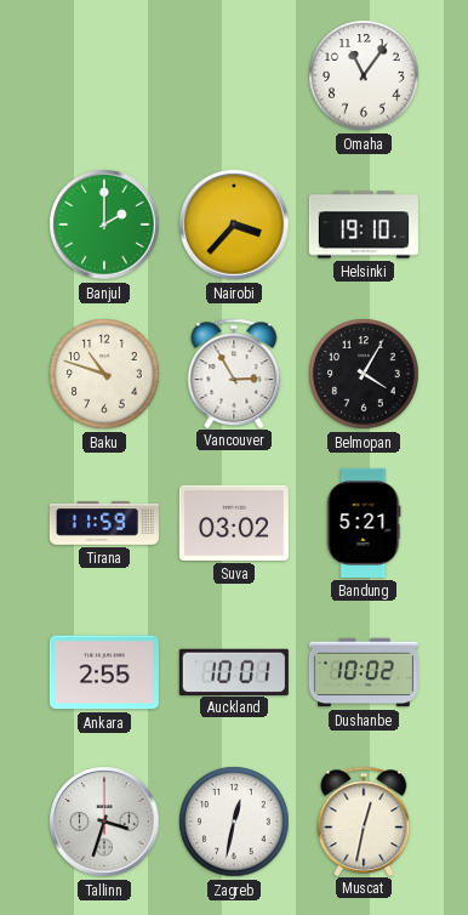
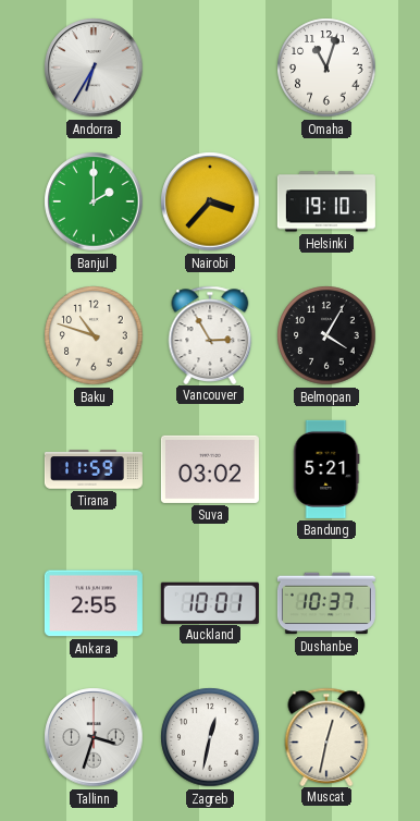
Andorra: none -> 6:35
Omaha: 11:06 -> 11:03
Dushanbe: 10:02 -> 10:37
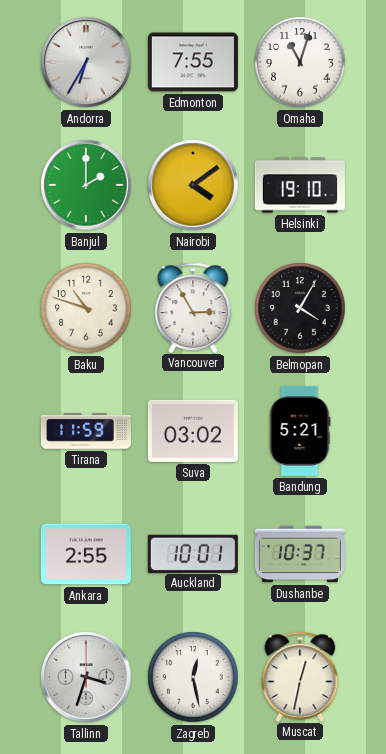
Edmonton: none -> 7:55
Nairobi: 3:37 -> 4:09
Zagreb: 12:32 -> 12:28
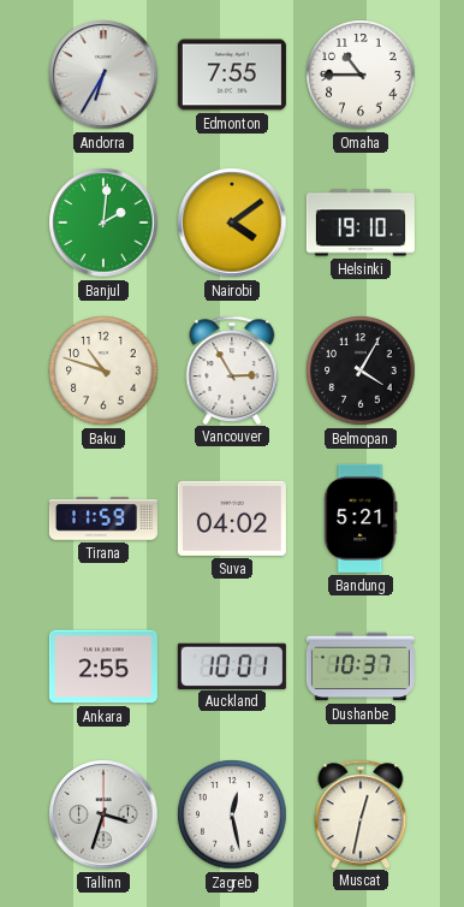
Omaha: 11:03 -> 10:45
Banjul: 2:00 -> 2:01
Suva: 03:02 -> 04:02
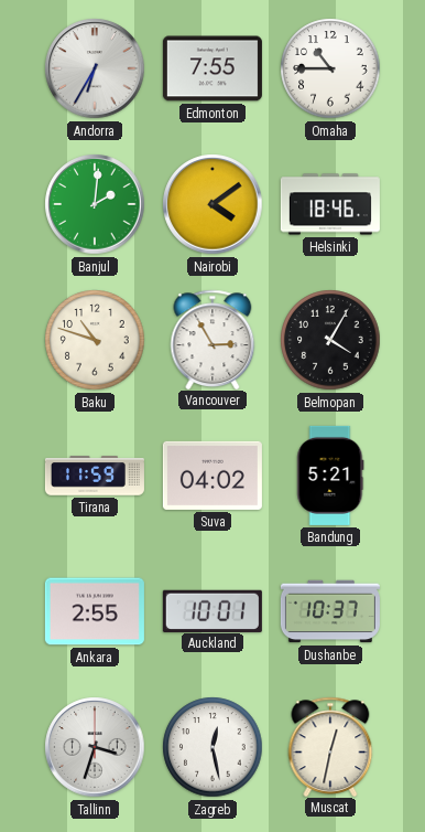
Helsinki: 19:10 -> 18:46
